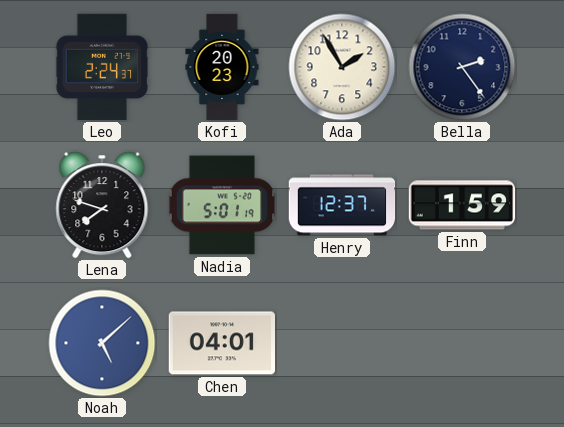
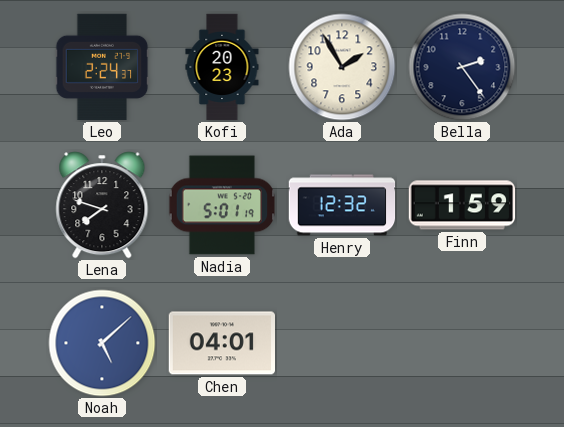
Henry: 12:37 -> 12:32
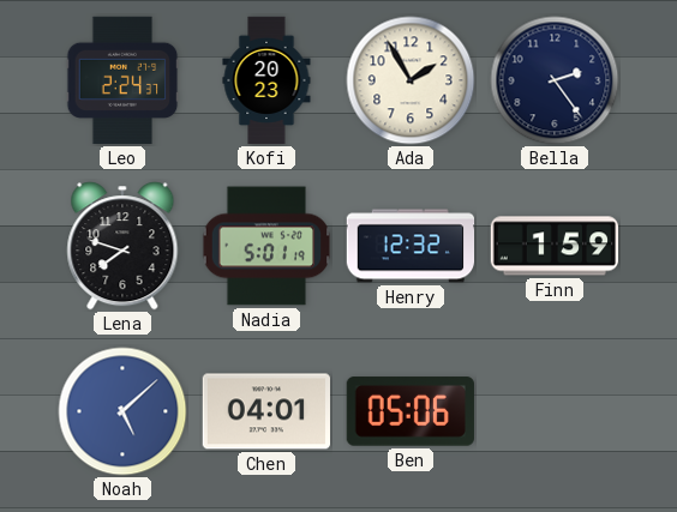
Ben: none -> 05:06
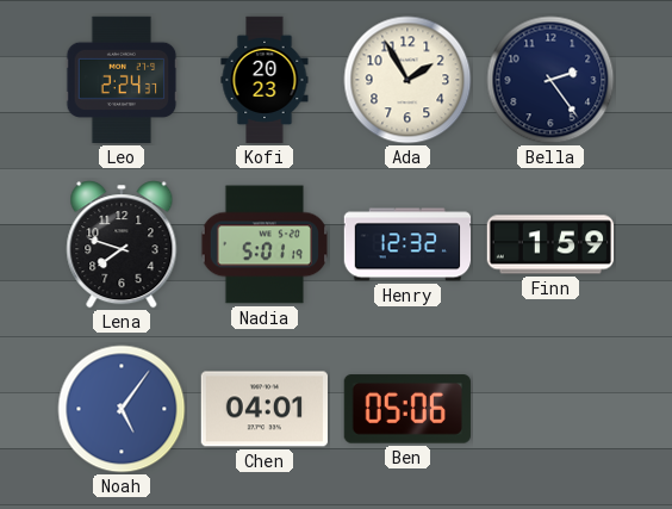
Noah: 5:08 -> 5:06
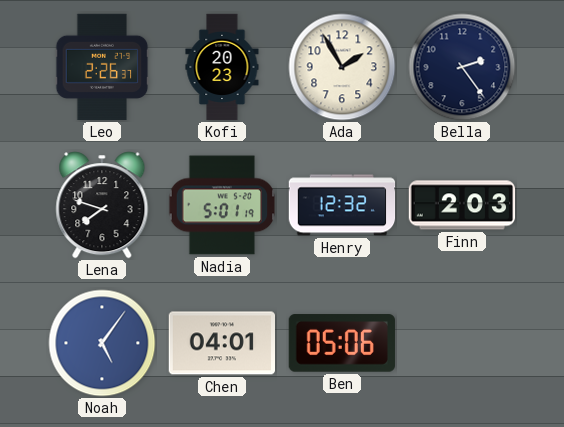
Leo: 2:24 -> 2:26
Finn: 1:59 -> 2:03
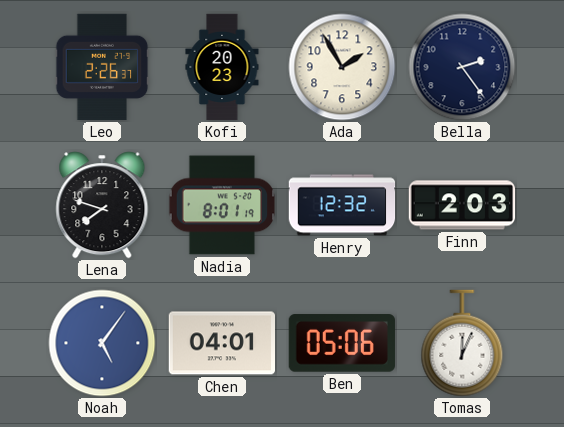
Nadia: 5:01 -> 8:01
Tomas: none -> 12:04
